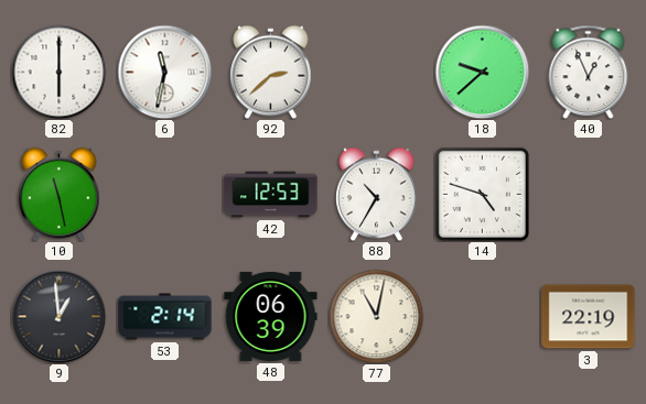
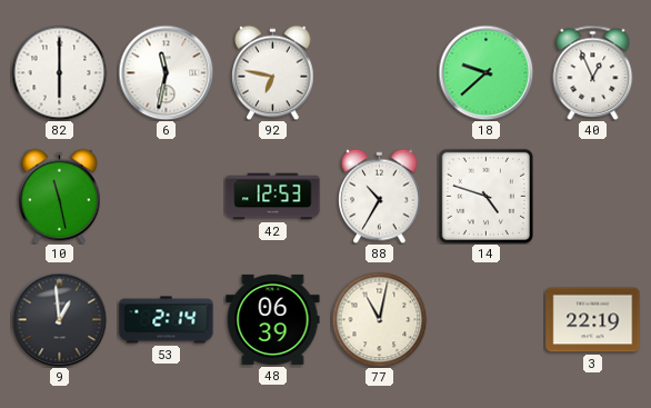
92: 2:38 -> 6:47
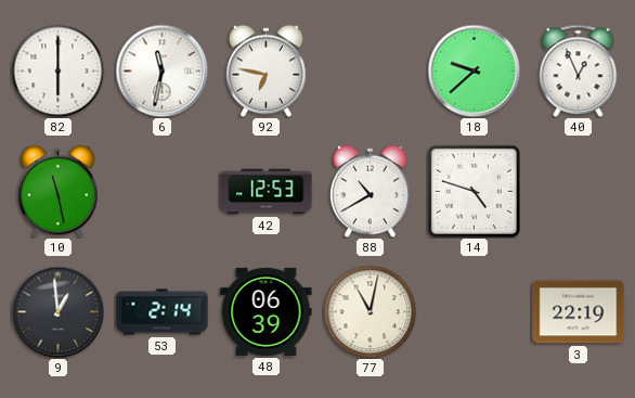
88: 10:35 -> 10:40
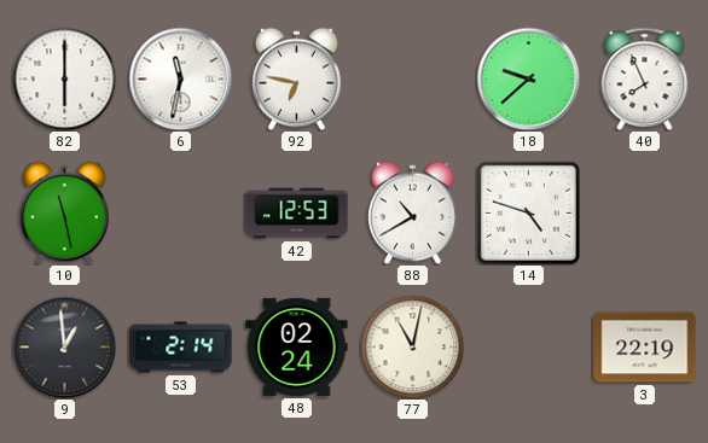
40: 12:56 -> 7:56
48: 06:39 -> 02:24
